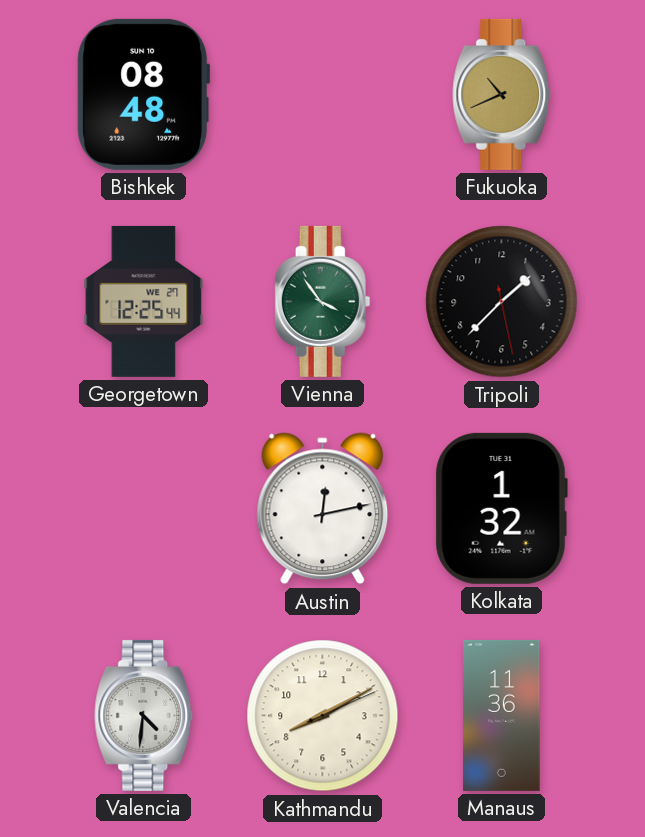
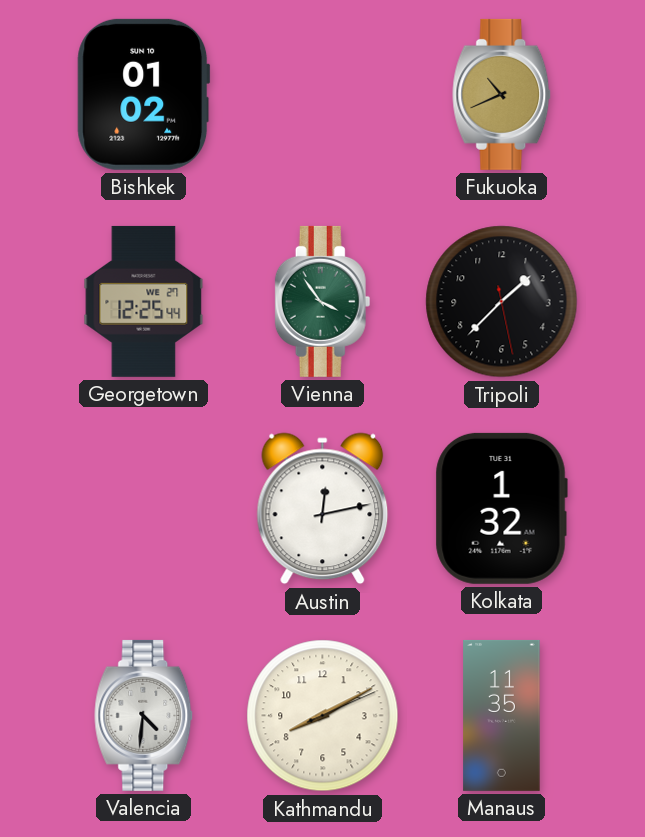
Bishkek: 08:48 -> 01:02
Manaus: 11:36 -> 11:35
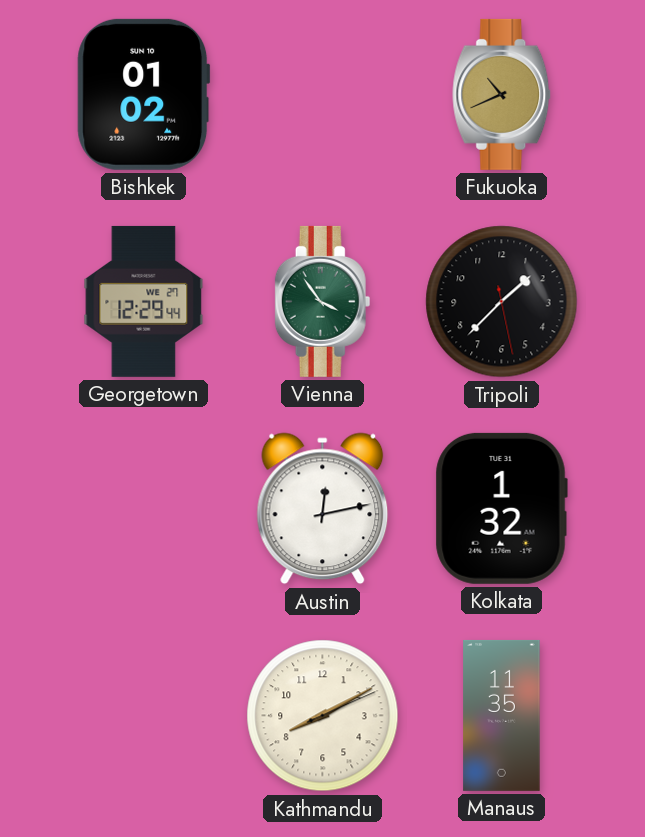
Georgetown: 12:25 -> 12:29
Valencia: 4:31 -> none
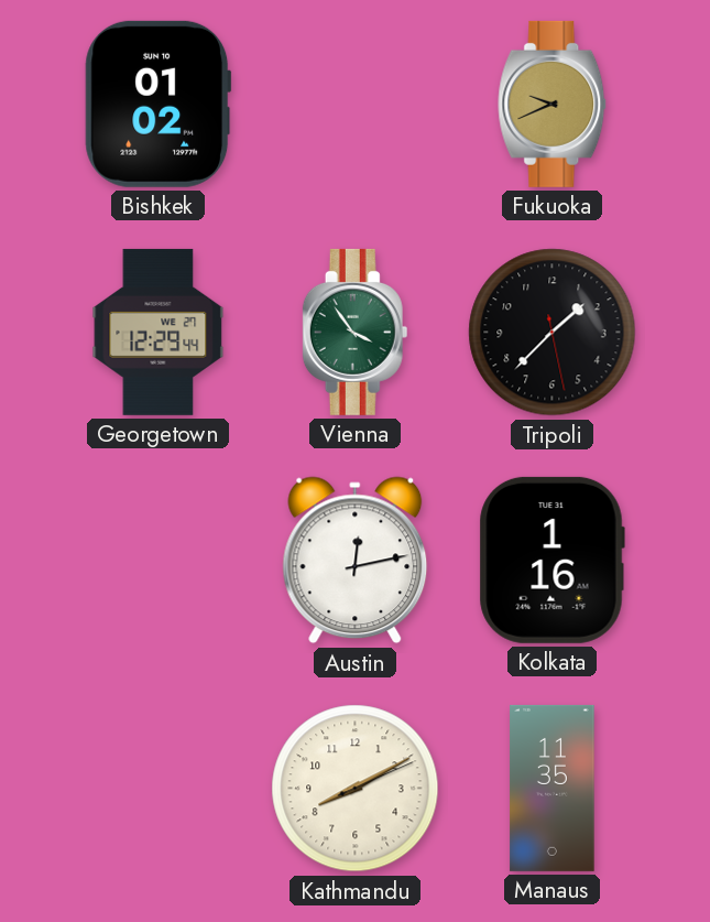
Fukuoka: 10:41 -> 9:41
Kolkata: 1:32 -> 1:16
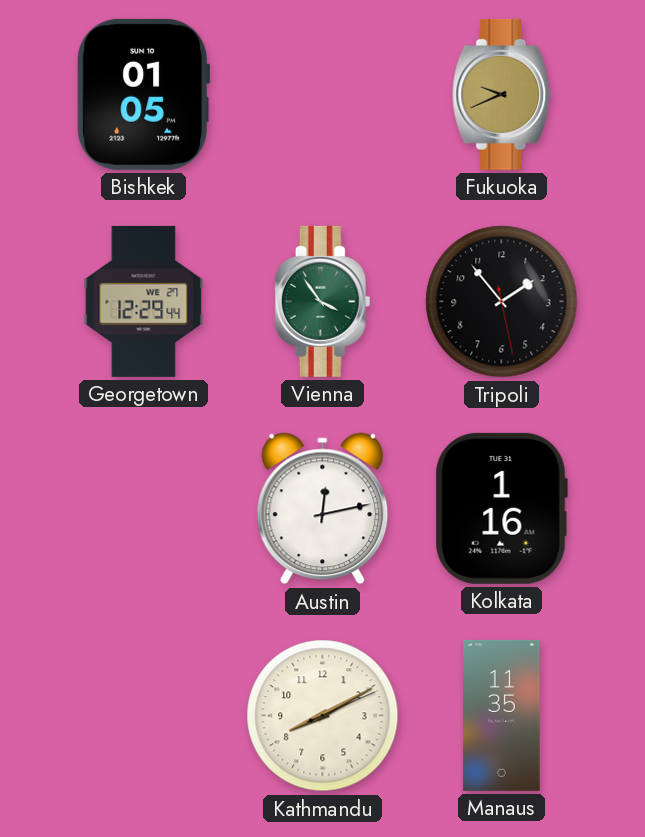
Bishkek: 01:02 -> 01:05
Tripoli: 1:37 -> 1:53
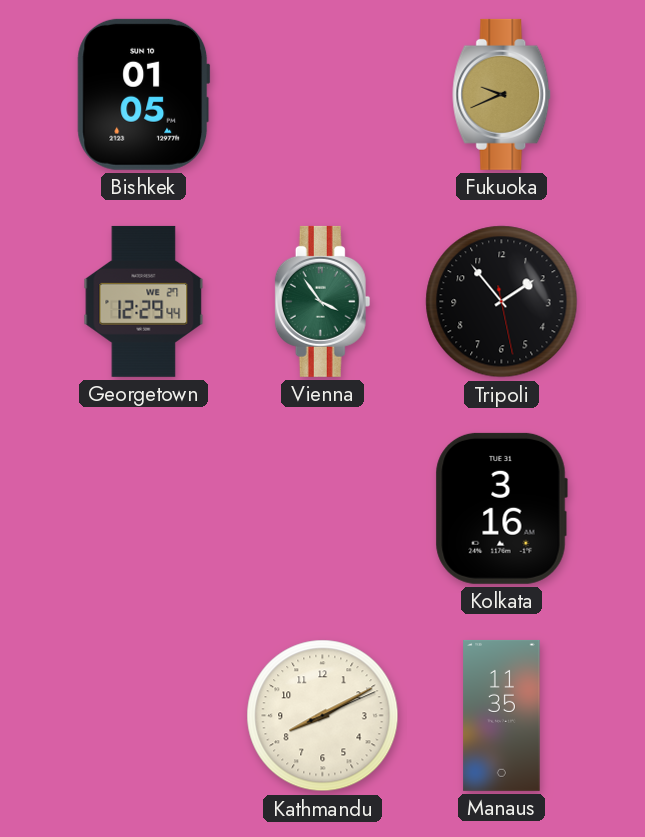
Austin: 12:13 -> none
Kolkata: 1:16 -> 3:16
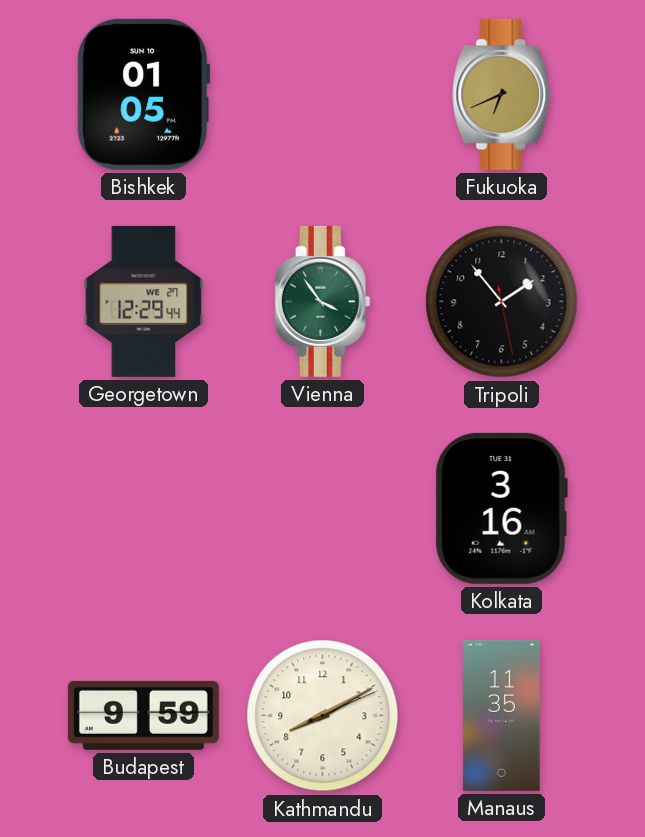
Fukuoka: 9:41 -> 6:41
Budapest: none -> 9:59
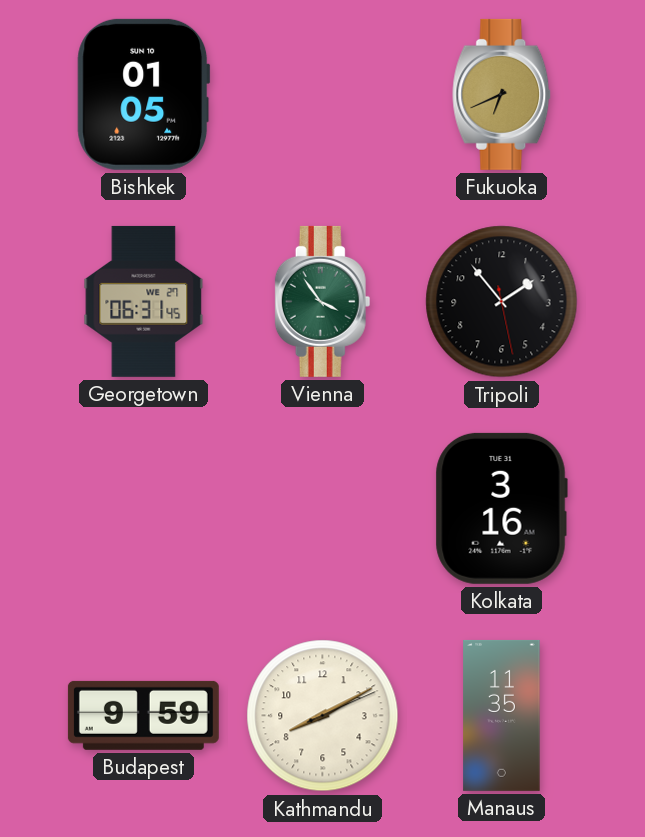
Georgetown: 12:29 -> 06:31
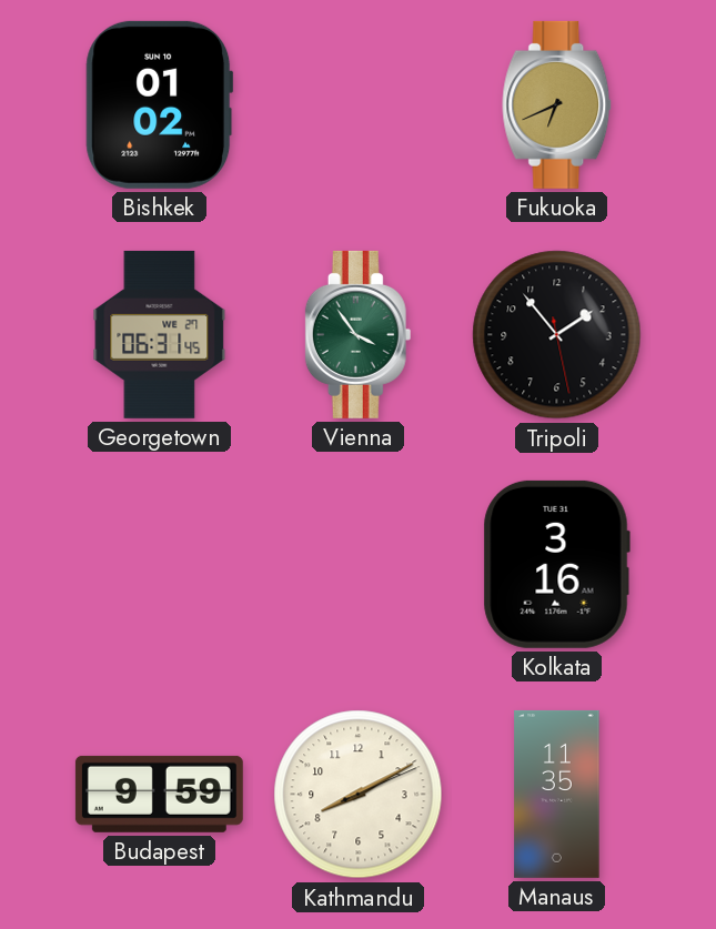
Bishkek: 01:05 -> 01:02
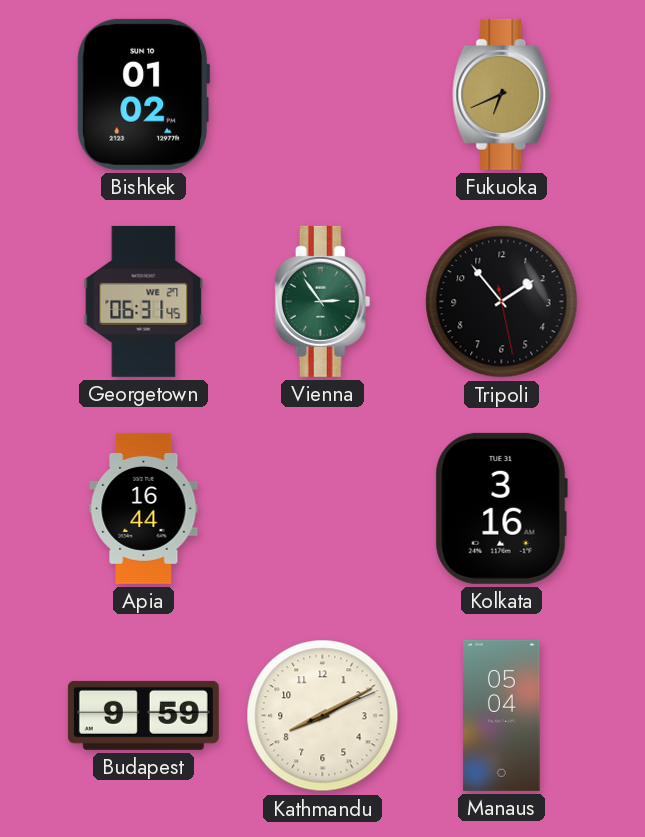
Vienna: 3:54 -> 2:54
Apia: none -> 16:44
Manaus: 11:35 -> 05:04
